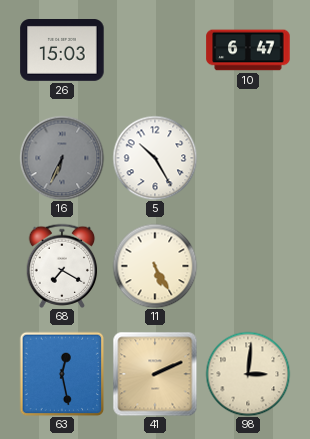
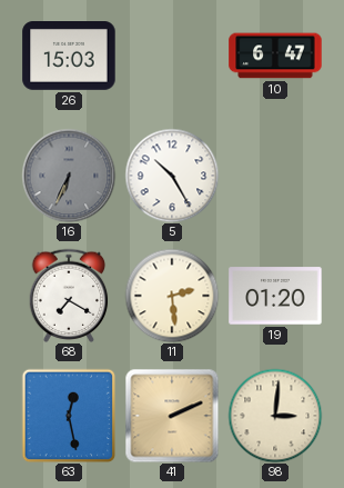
11: 5:25 -> 2:29
19: none -> 01:20
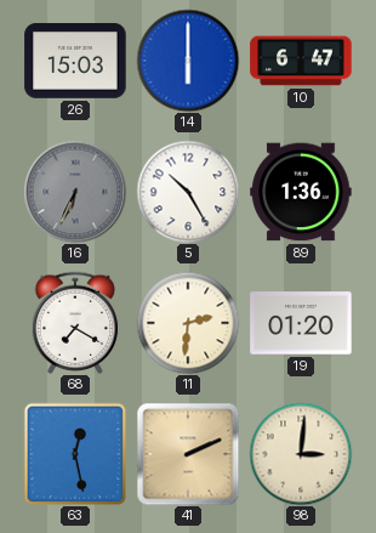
14: none -> 6:00
89: none -> 1:36
11: 2:29 -> 2:31
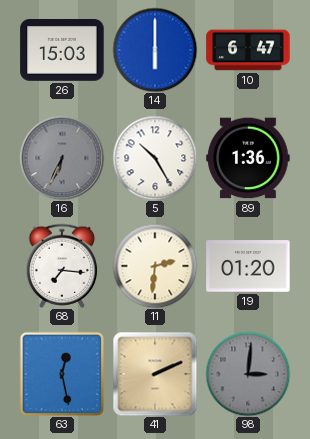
68: 7:20 -> 7:16
98 dial: cream -> grey
